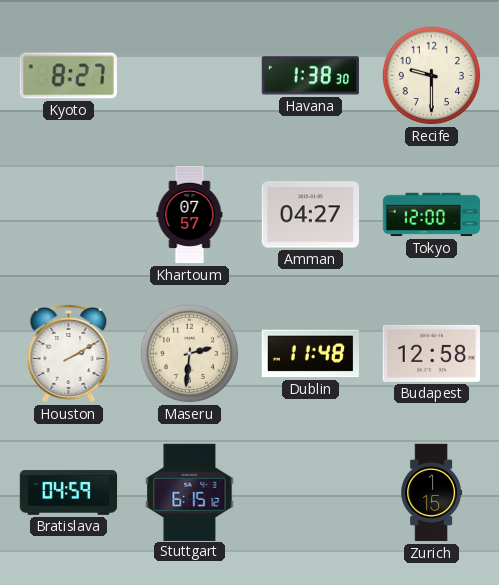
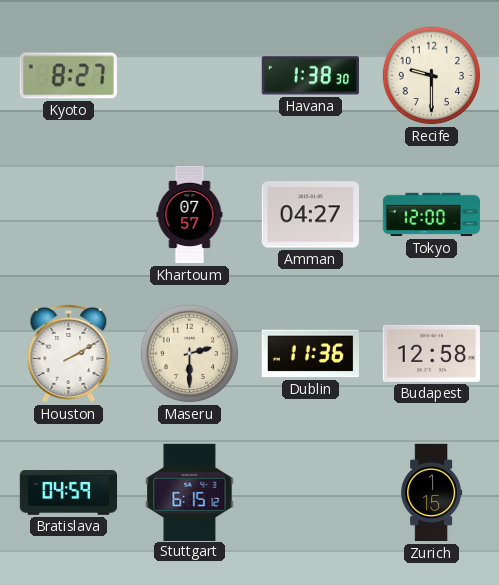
Maseru: 2:31 -> 2:30
Dublin: 11:48 -> 11:36
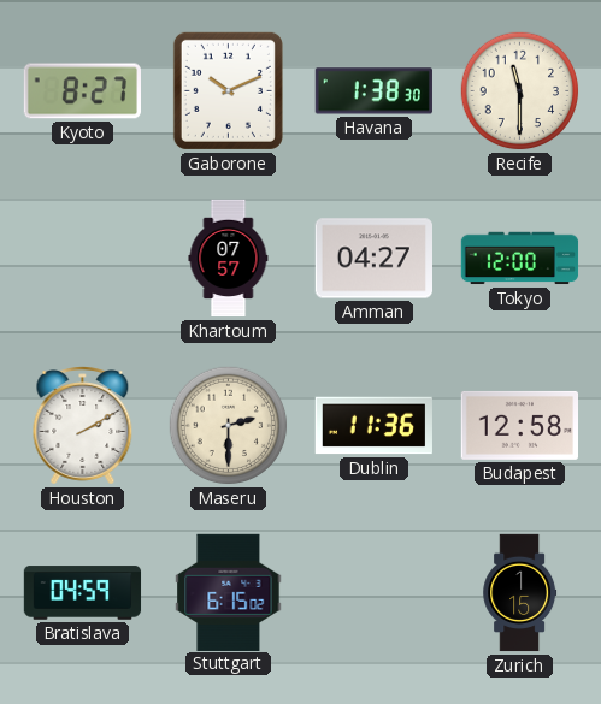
Gaborone: none -> 10:11
Recife: 9:30 -> 11:30
Stuttgart: 6:15:12 -> 6:15:02
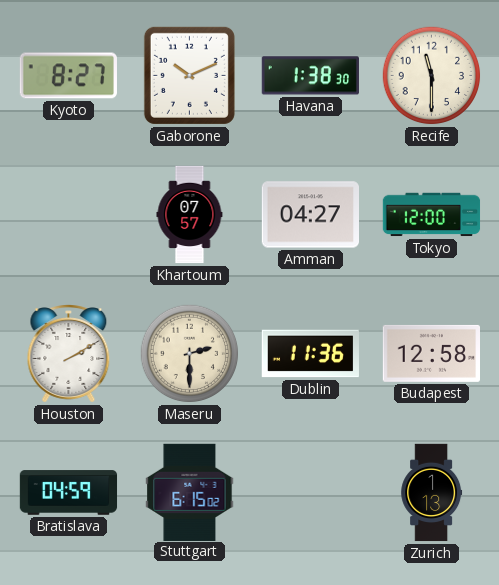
Zurich: 1:15 -> 1:13
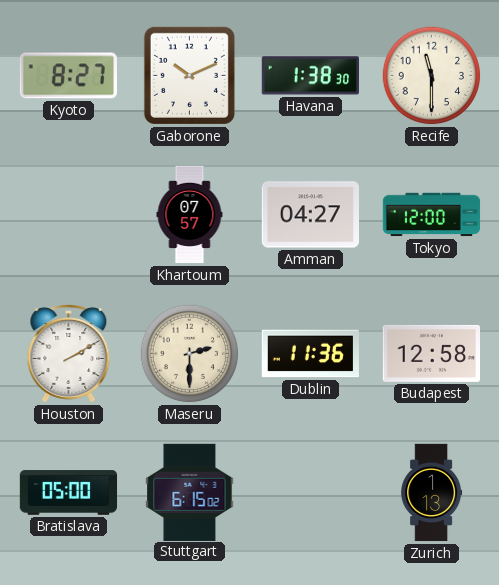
Bratislava: 04:59 -> 05:00
